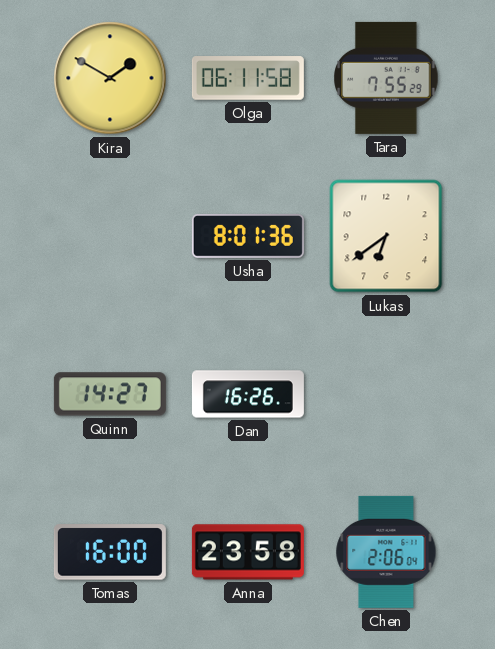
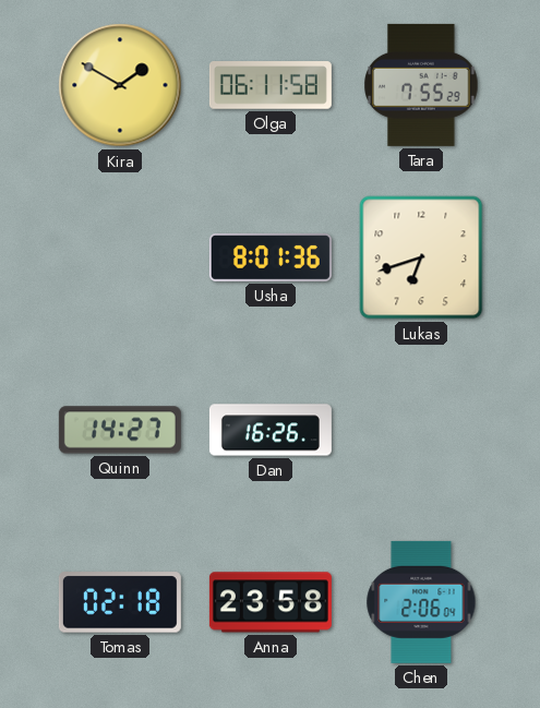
Lukas: 6:39 -> 6:42
Tomas: 16:00 -> 02:18
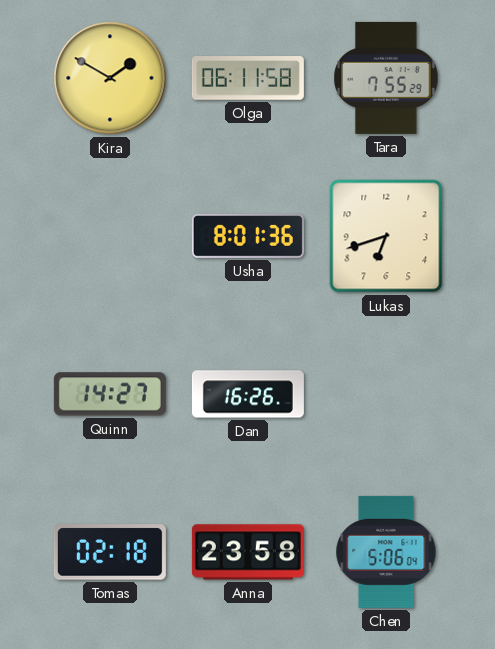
Chen: 2:06 -> 5:06
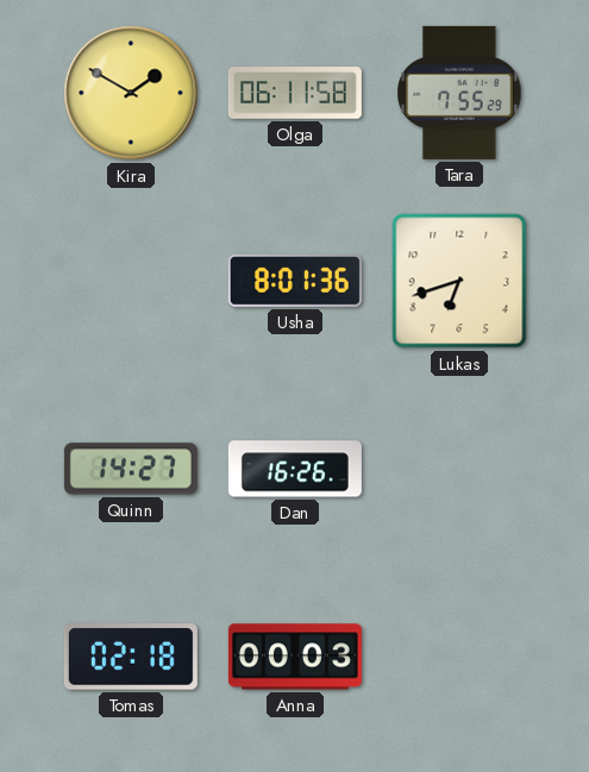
Anna: 23:58 -> 00:03
Chen: 5:06 -> none
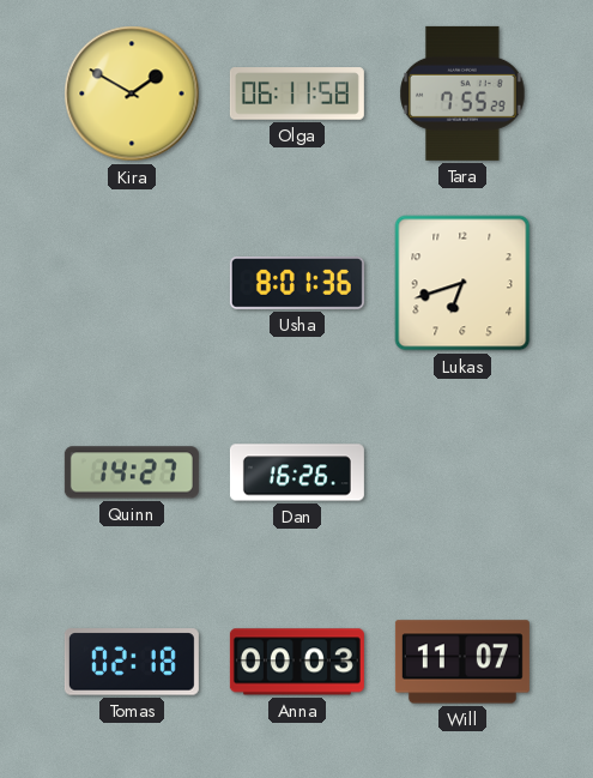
Will: none -> 11:07
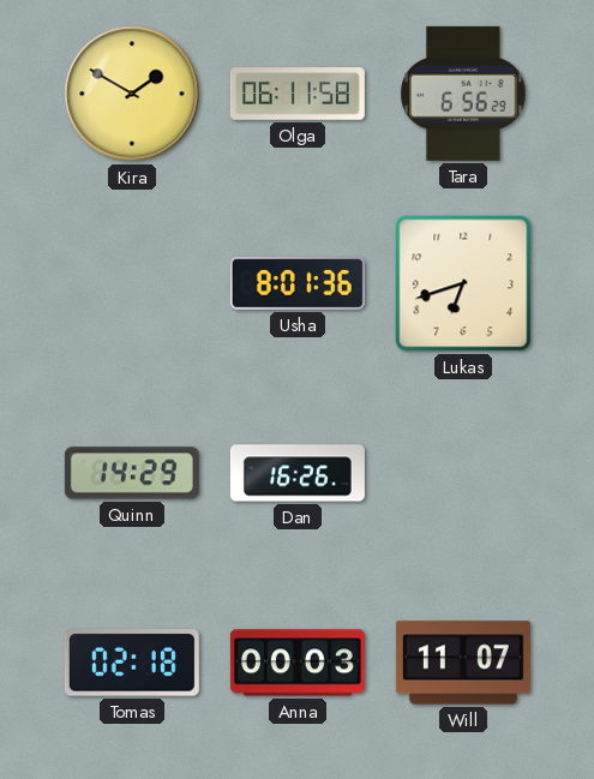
Tara: 7:55 -> 6:56
Quinn: 14:27 -> 14:29
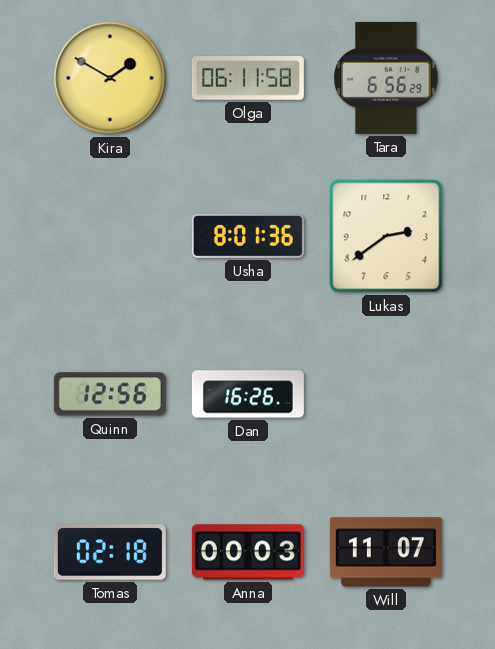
Lukas: 6:42 -> 2:39
Quinn: 14:29 -> 12:56
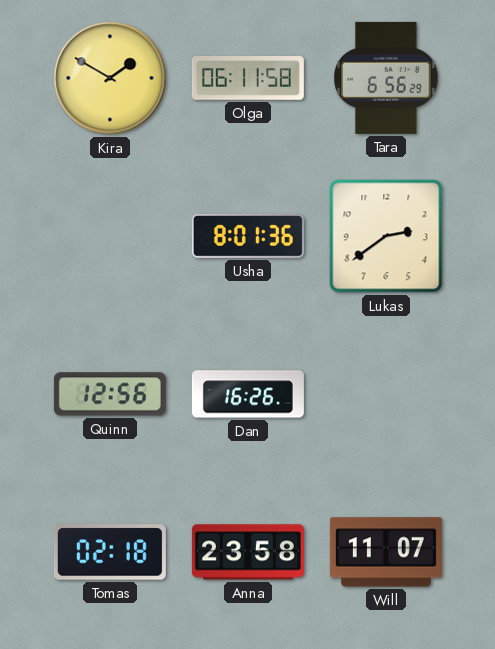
Anna: 00:03 -> 23:58
